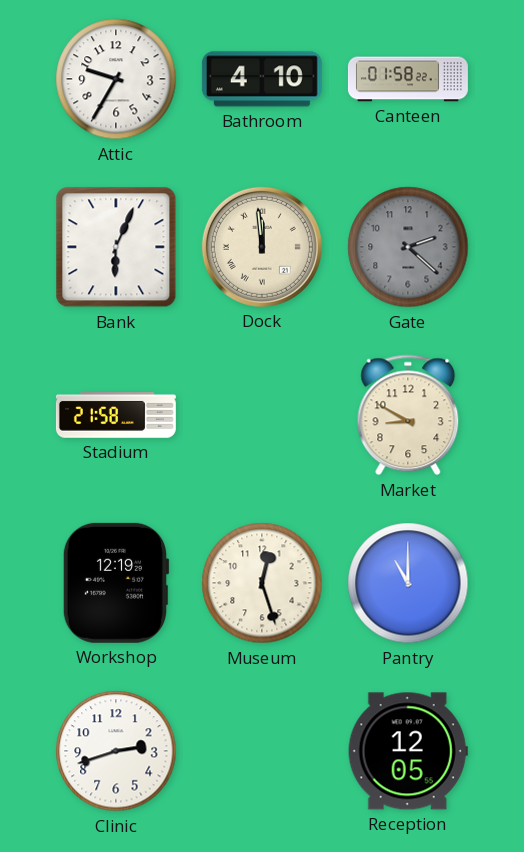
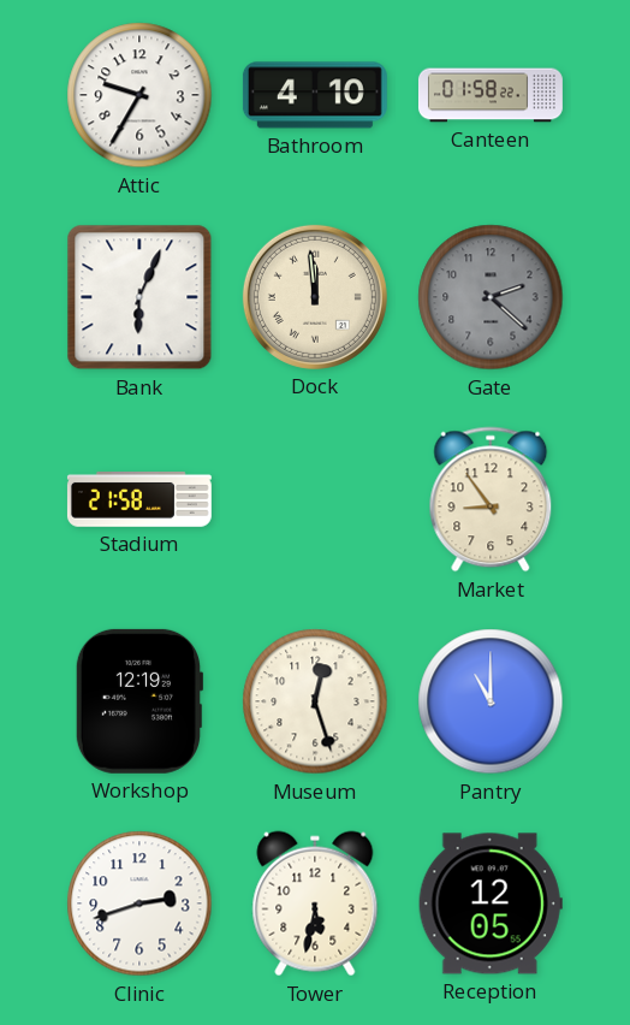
Market: 8:50 -> 8:54
Tower: none -> 5:32
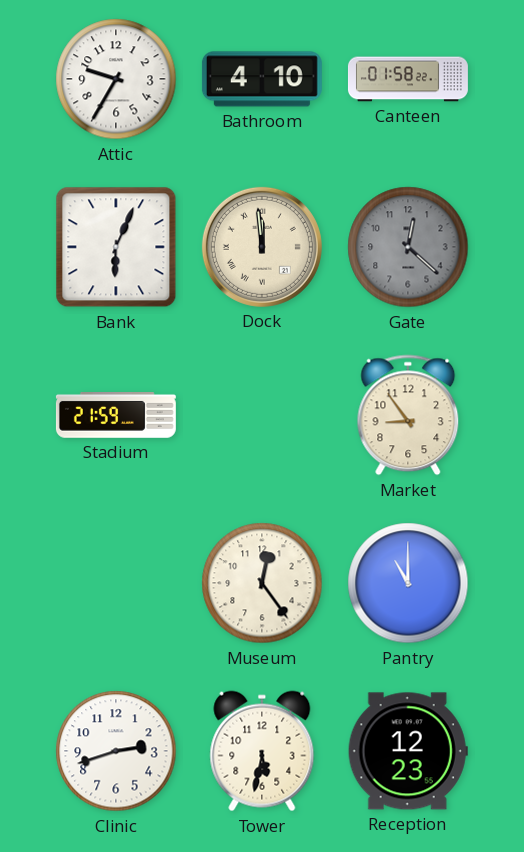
Gate: 2:22 -> 12:22
Stadium: 21:58 -> 21:59
Workshop: 12:19 -> none
Museum: 12:27 -> 12:24
Reception: 12:05 -> 12:23
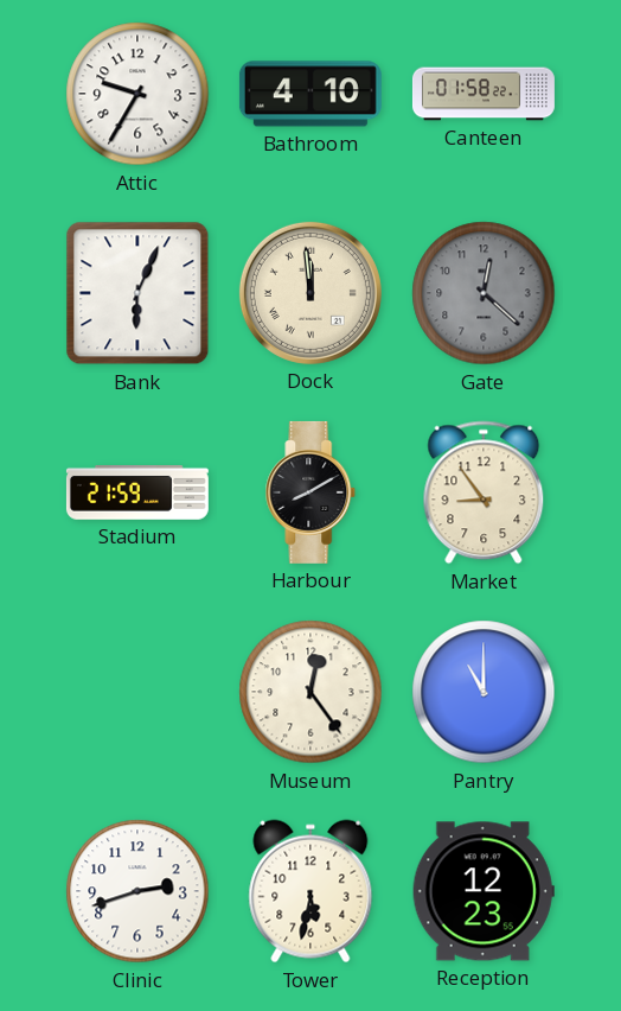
Harbour: none -> 8:10
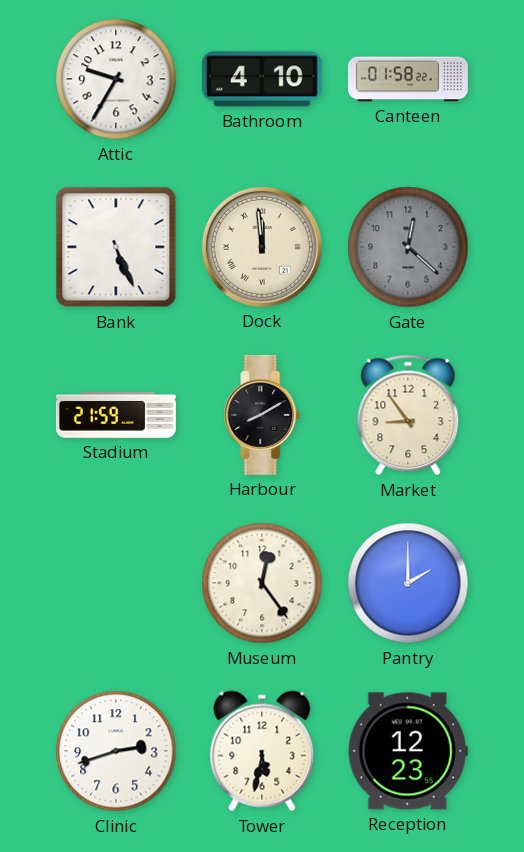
Bank: 6:04 -> 5:26
Pantry: 11:00 -> 2:00
